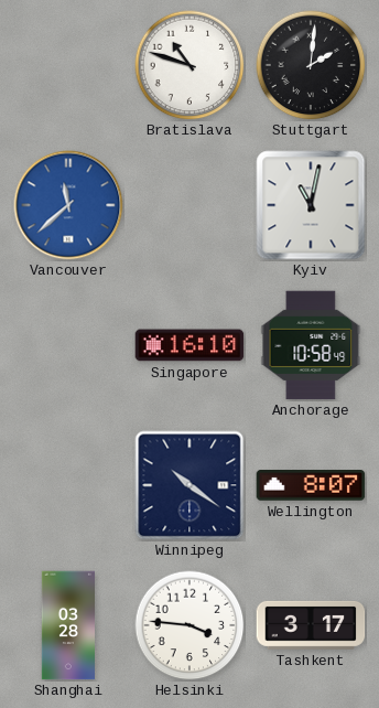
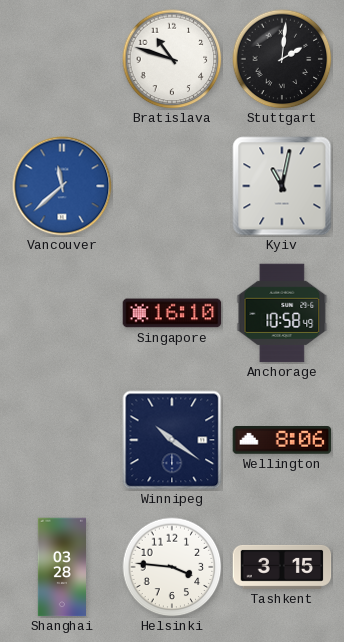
Wellington: 8:07 -> 8:06
Tashkent: 3:17 -> 3:15
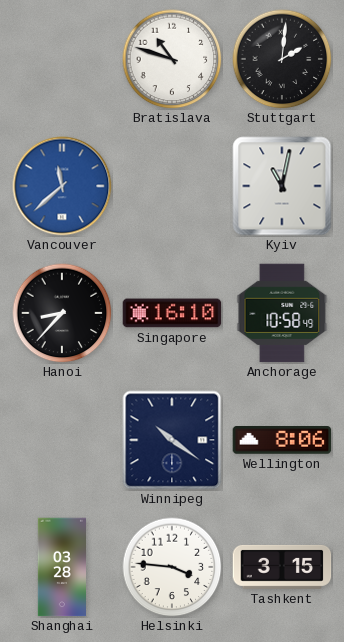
Hanoi: none -> 8:37
